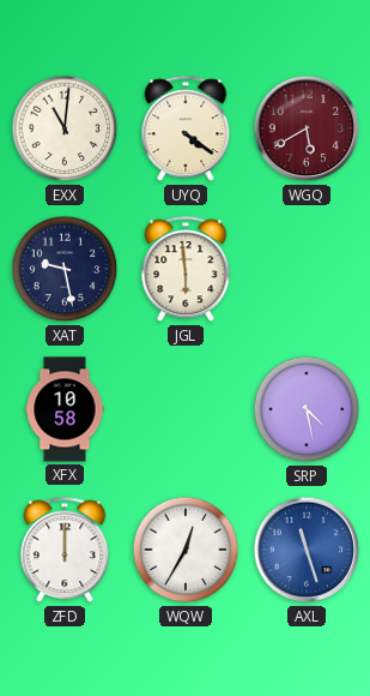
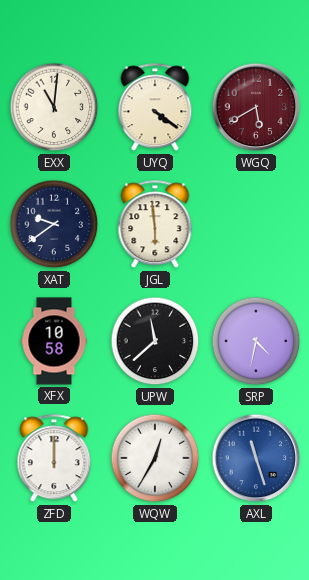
XAT: 9:28 -> 9:39
UPW: none -> 11:38
SRP: 4:28 -> 4:32
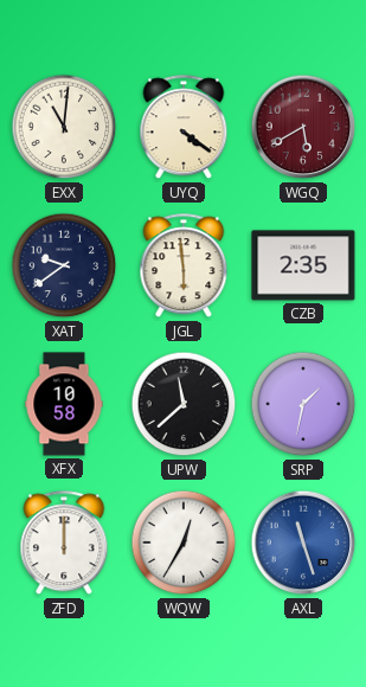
CZB: none -> 2:35
SRP: 4:32 -> 1:32
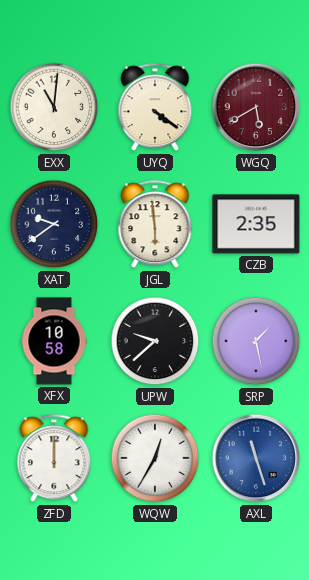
UPW: 11:38 -> 9:38
SRP: 1:32 -> 1:28
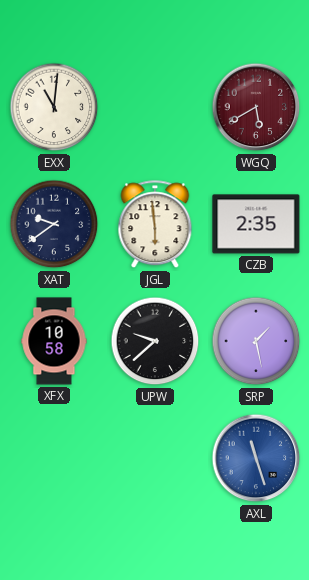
UYQ: 4:21 -> none
ZFD: 12:00 -> none
WQW: 12:35 -> none
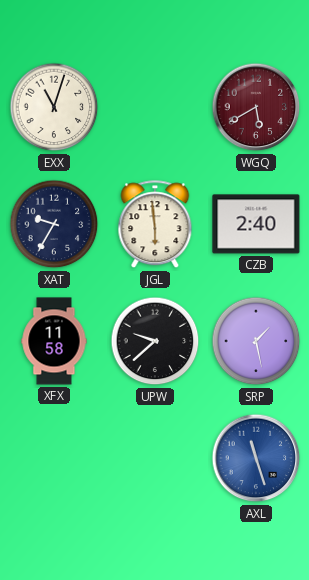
EXX: 11:01 -> 11:03
XAT: 9:39 -> 9:35
CZB: 2:35 -> 2:40
XFX: 10:58 -> 11:58
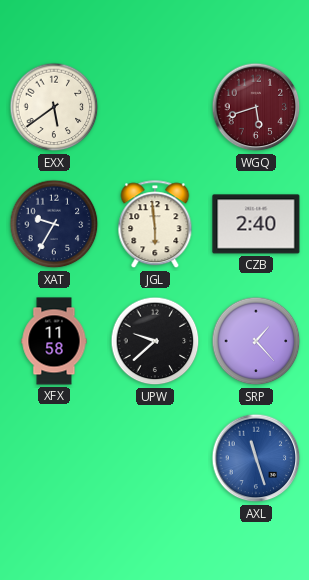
EXX: 11:03 -> 5:39
WGQ: 5:40 -> 5:42
SRP: 1:28 -> 1:23
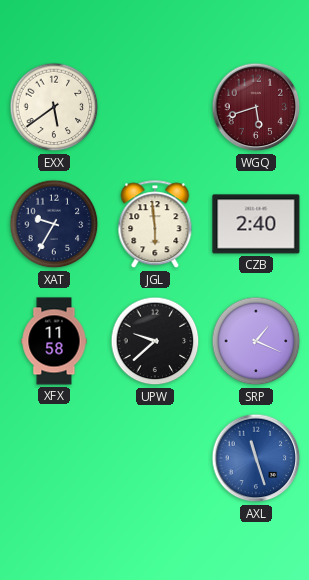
SRP: 1:23 -> 1:19
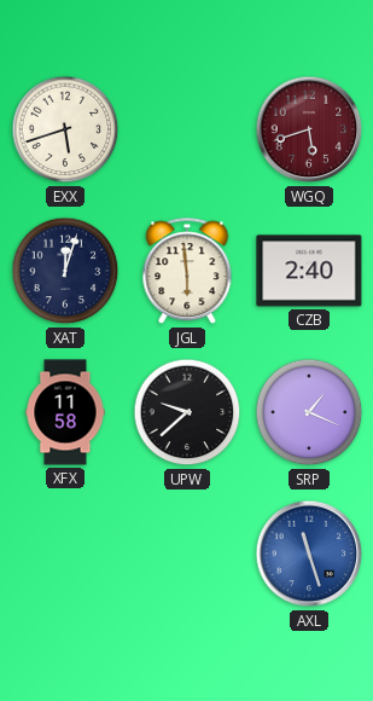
EXX: 5:39 -> 5:42
XAT: 9:35 -> 12:03
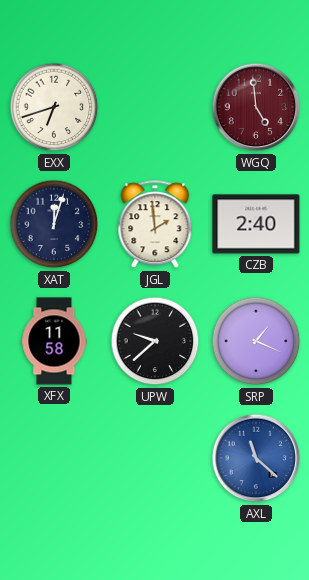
EXX: 5:42 -> 6:42
WGQ: 5:42 -> 4:59
JGL: 5:59 -> 1:59
AXL: 11:27 -> 11:22
